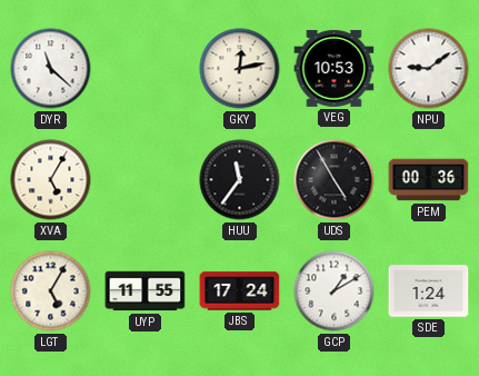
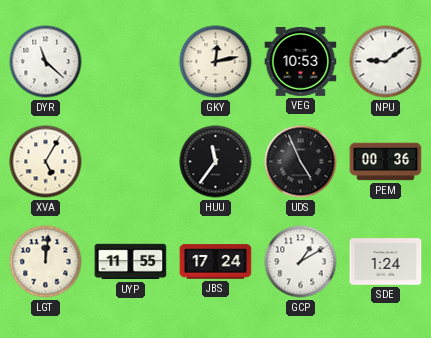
UDS: 4:55 -> 4:56
LGT: 5:05 -> 12:01
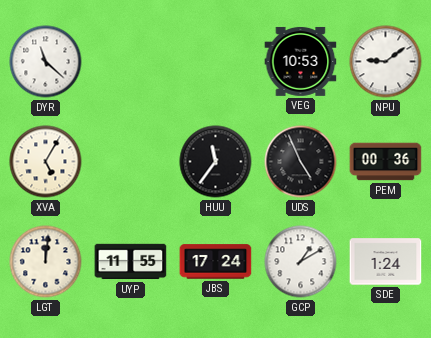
GKY: 12:13 -> none
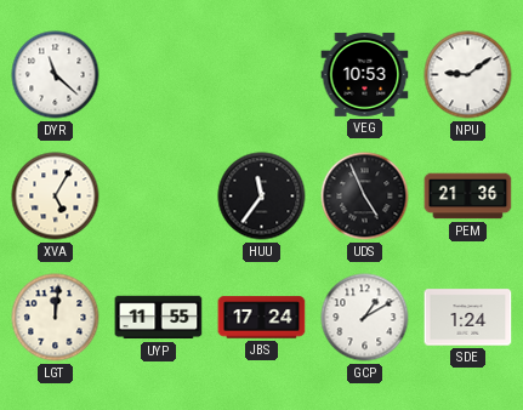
PEM: 00:36 -> 21:36
